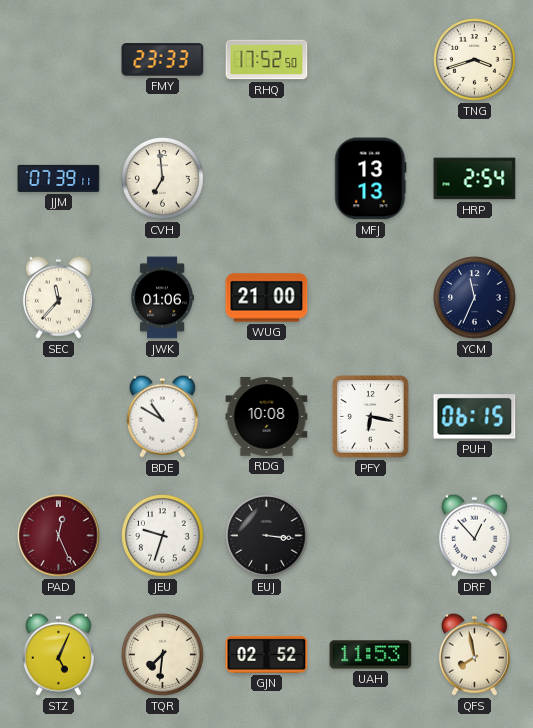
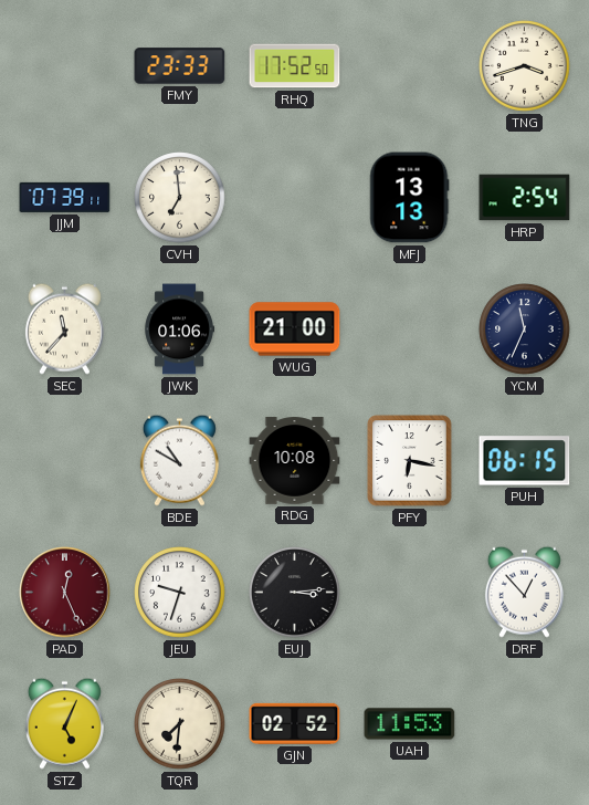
EUJ: 3:16 -> 3:14
QFS: 7:58 -> none
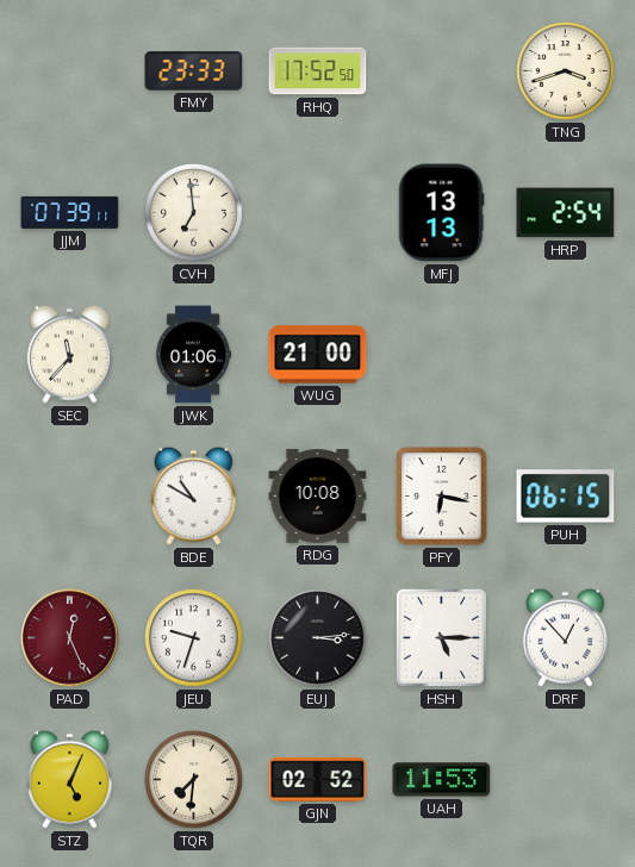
YCM: 11:34 -> none
HSH: none -> 5:15
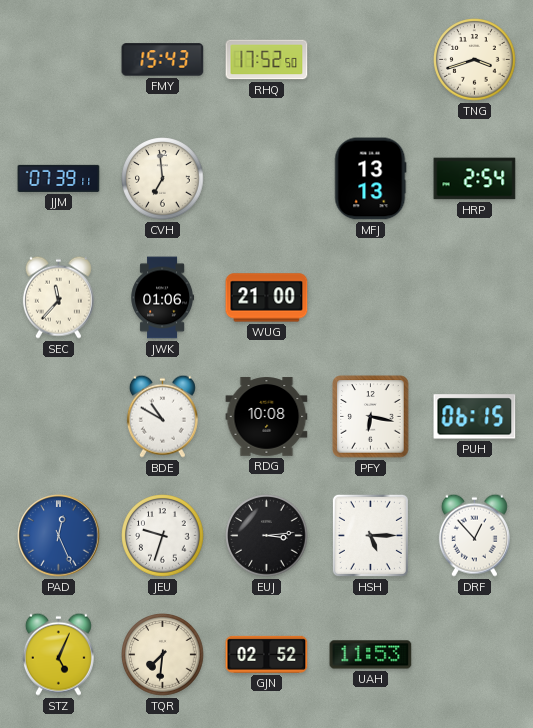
FMY: 23:33 -> 15:43
PAD dial: burgundy -> blue
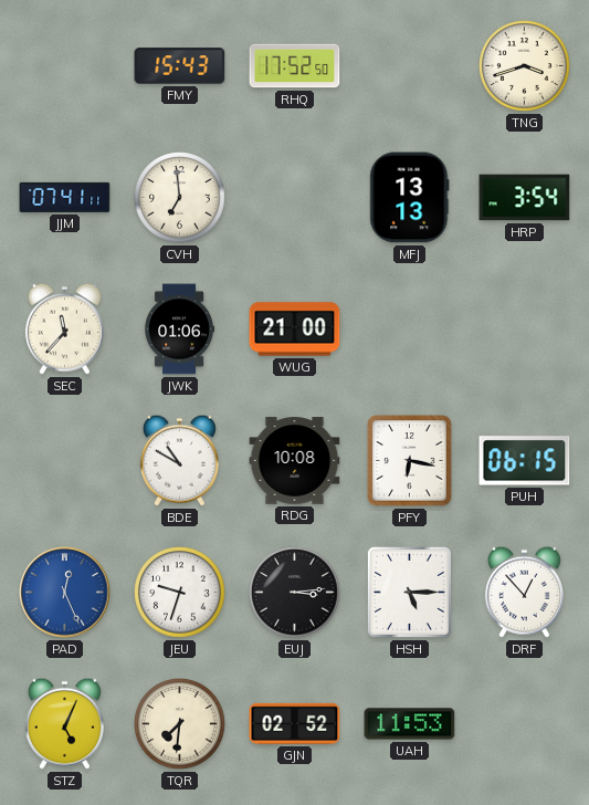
JJM: 07:39 -> 07:41
HRP: 2:54 -> 3:54
